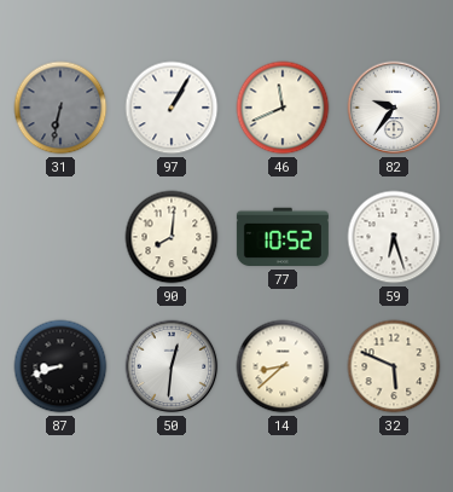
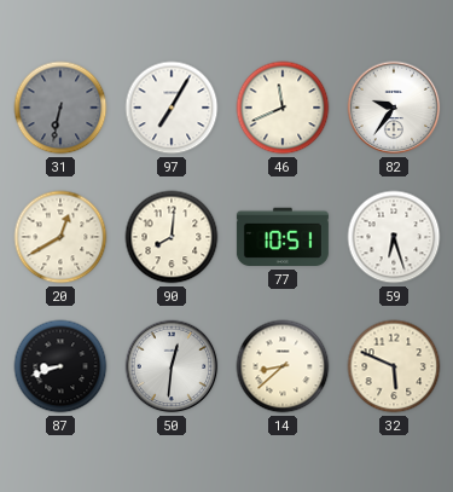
97: 1:05 -> 7:05
20: none -> 12:40
77: 10:52 -> 10:51
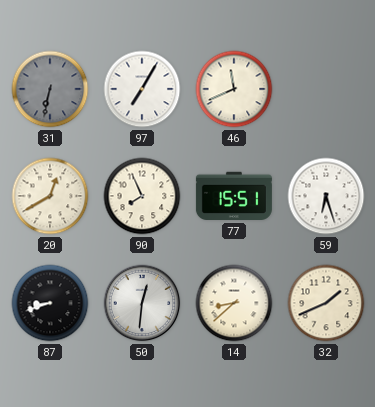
82: 9:36 -> none
90: 8:01 -> 7:56
77: 10:51 -> 15:51
32: 5:49 -> 1:41
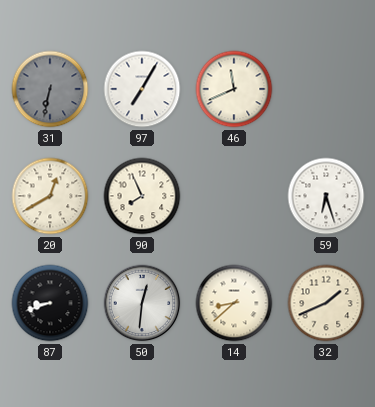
77: 15:51 -> none
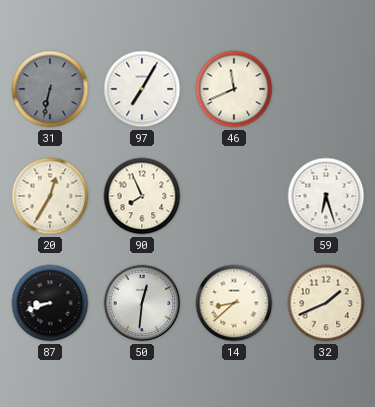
20: 12:40 -> 12:35
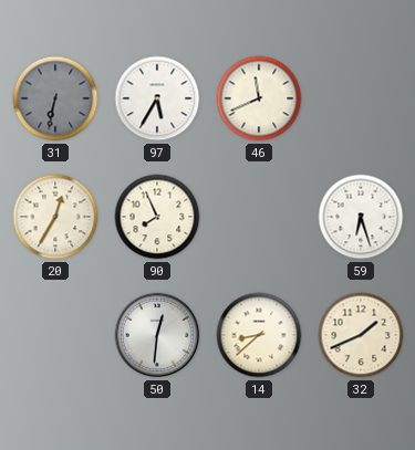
97: 7:05 -> 5:35
87: 8:42 -> none
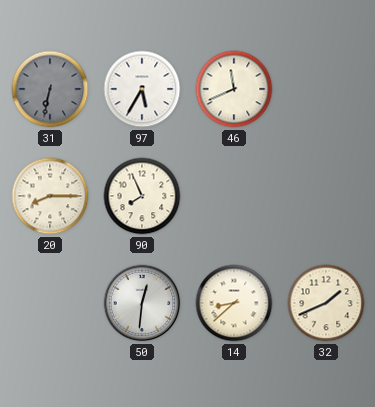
20: 12:35 -> 8:15
59: 6:27 -> none
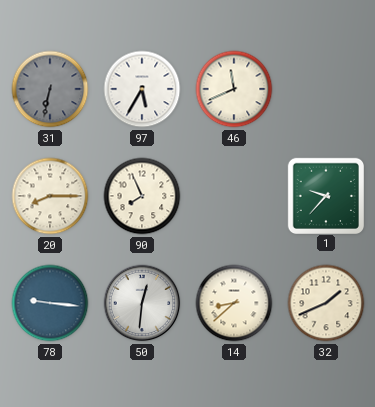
1: none -> 9:37
78: none -> 9:16
